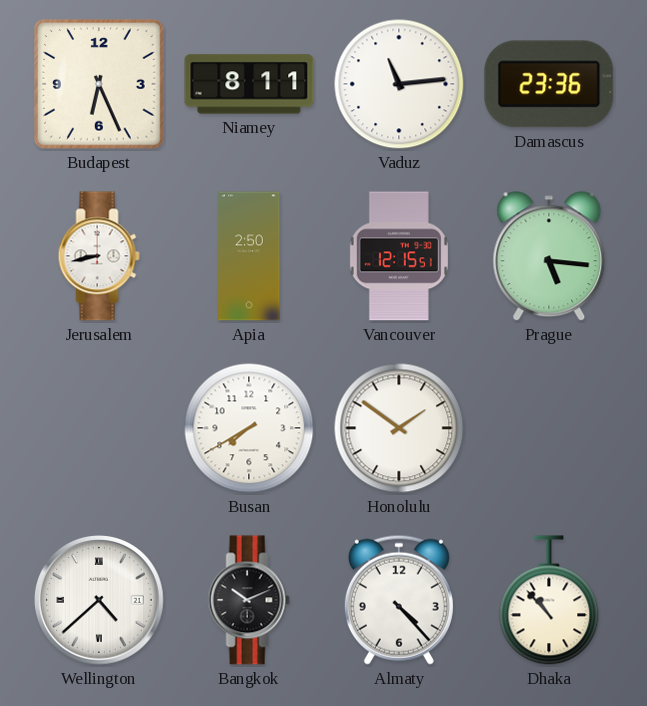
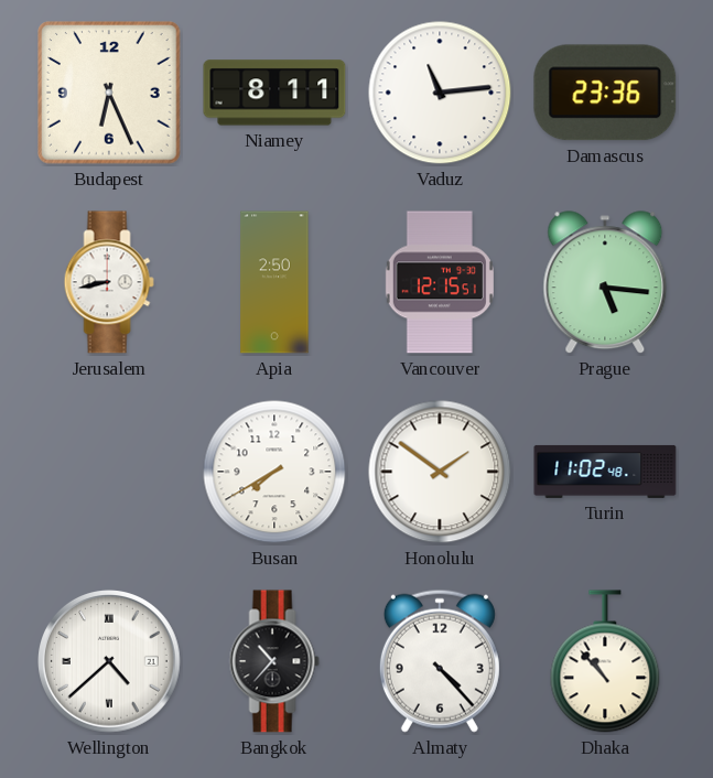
Turin: none -> 11:02
Bangkok: 10:11 -> 10:37
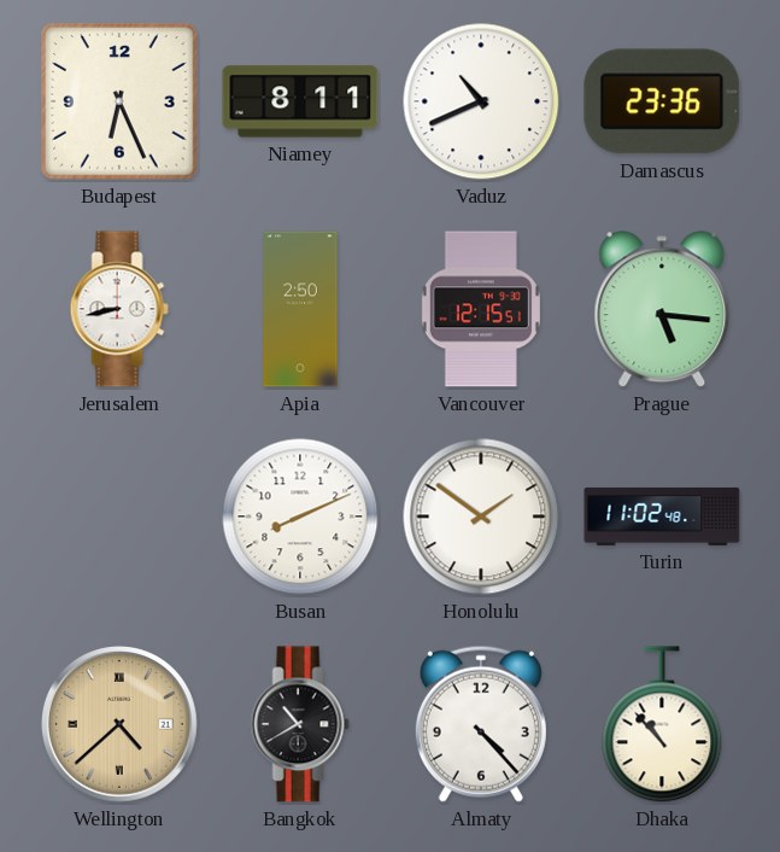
Vaduz: 11:14 -> 10:41
Busan: 7:40 -> 8:11
Wellington dial: white -> champagne
Bangkok: 10:37 -> 10:40
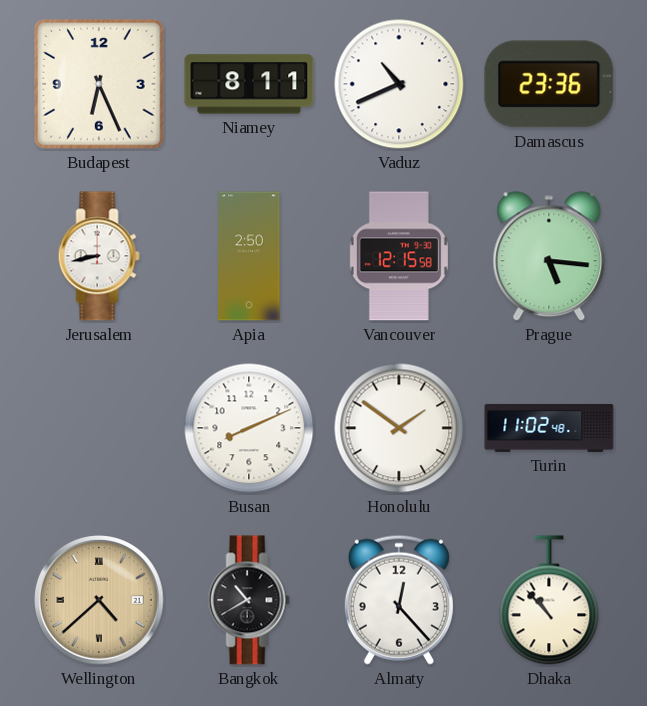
Vancouver: 12:15:51 -> 12:15:58
Almaty: 4:23 -> 12:23
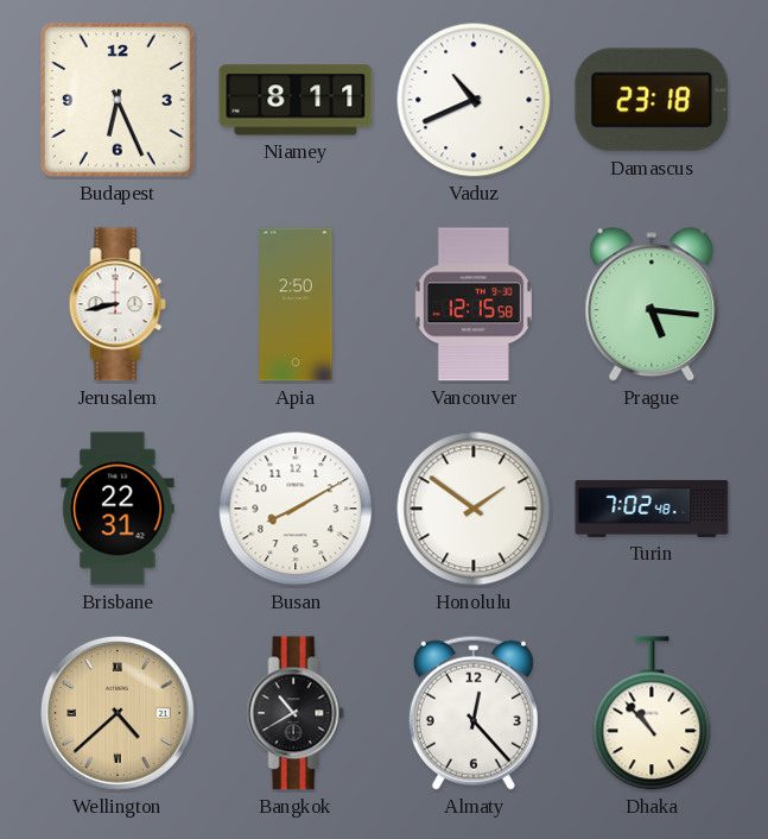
Damascus: 23:36 -> 23:18
Brisbane: none -> 22:31
Busan: 8:11 -> 8:10
Turin: 11:02 -> 7:02
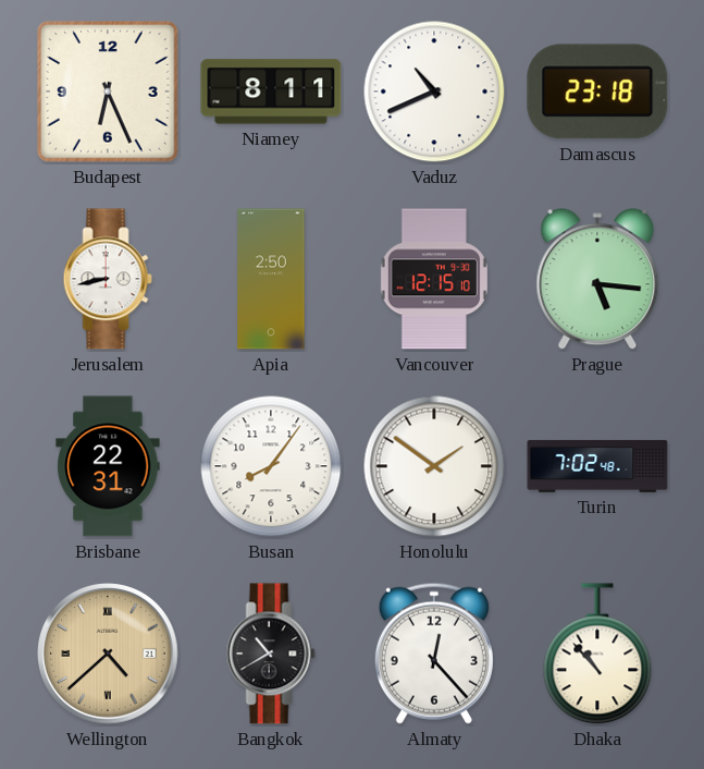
Vancouver: 12:15:58 -> 12:15:10
Busan: 8:10 -> 8:06
